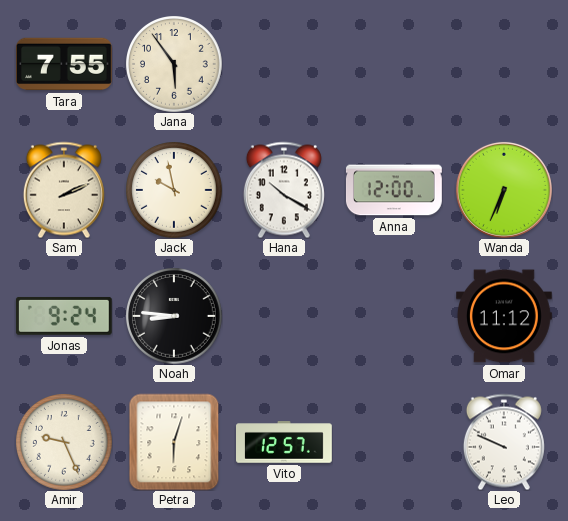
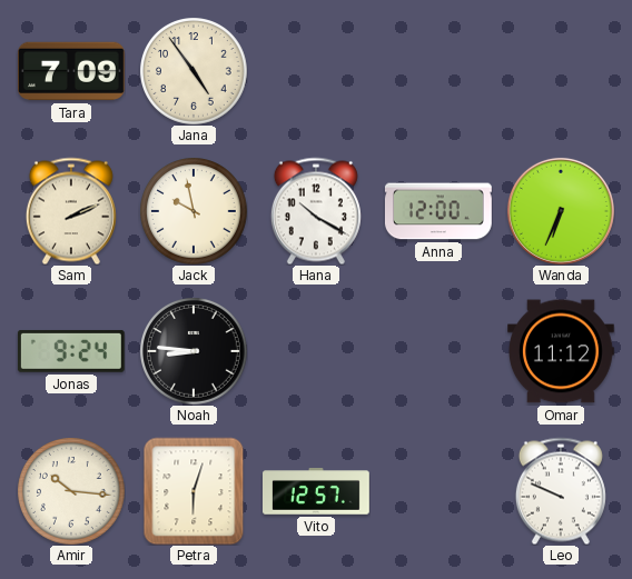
Tara: 7:55 -> 7:09
Jana: 5:54 -> 4:54
Amir: 9:26 -> 10:16
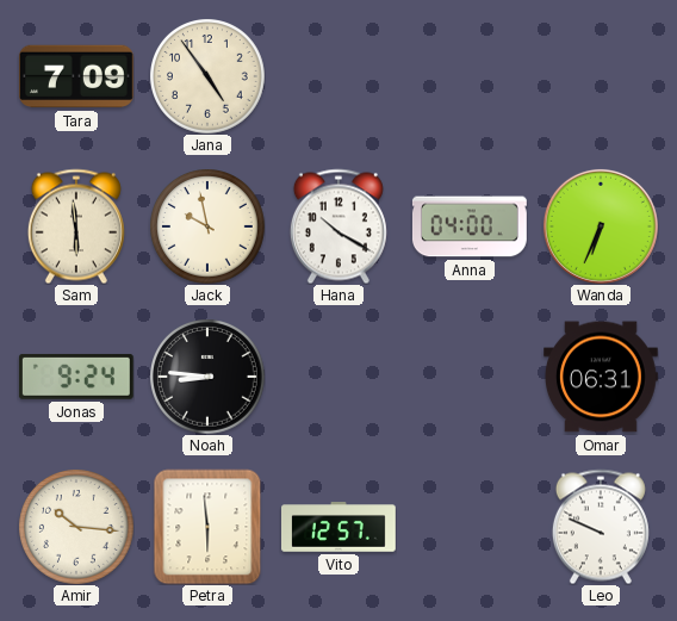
Sam: 2:11 -> 5:59
Anna: 12:00 -> 04:00
Omar: 11:12 -> 06:31
Petra: 6:03 -> 5:59
